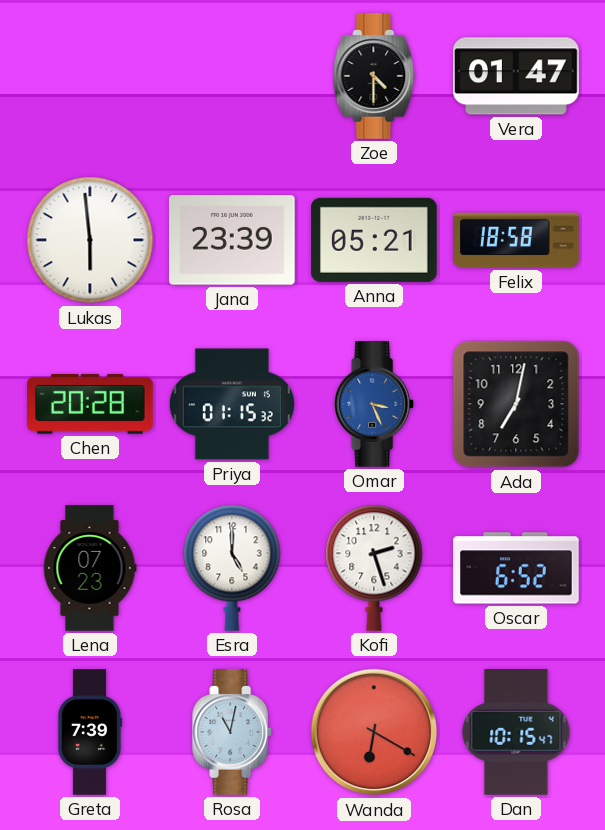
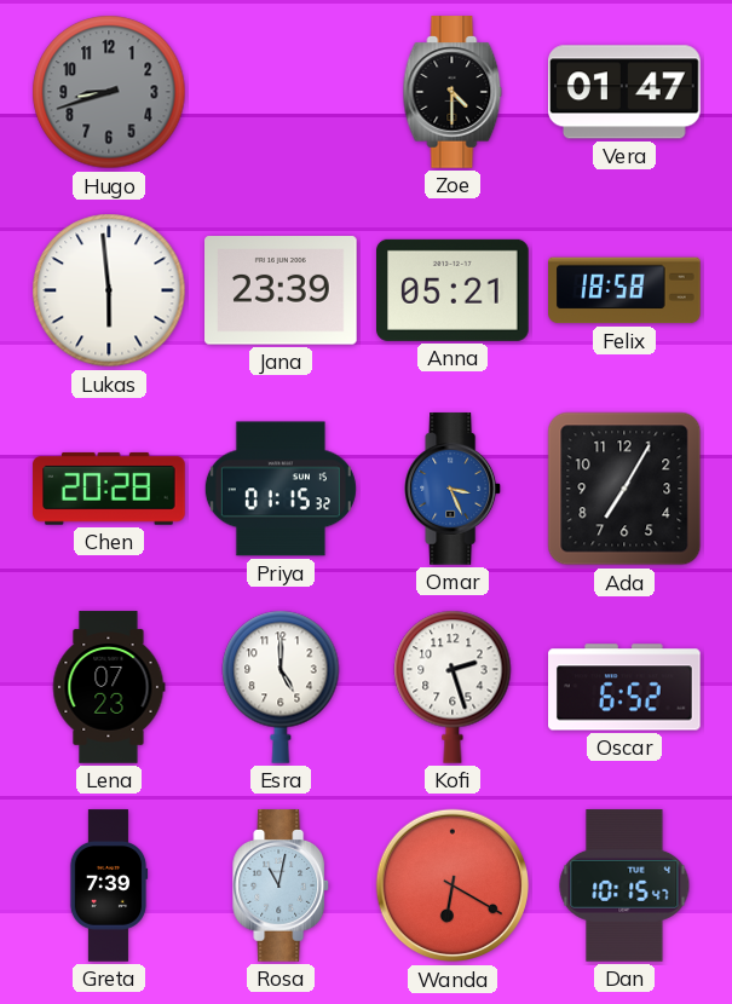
Hugo: none -> 8:42
Ada: 7:02 -> 7:05
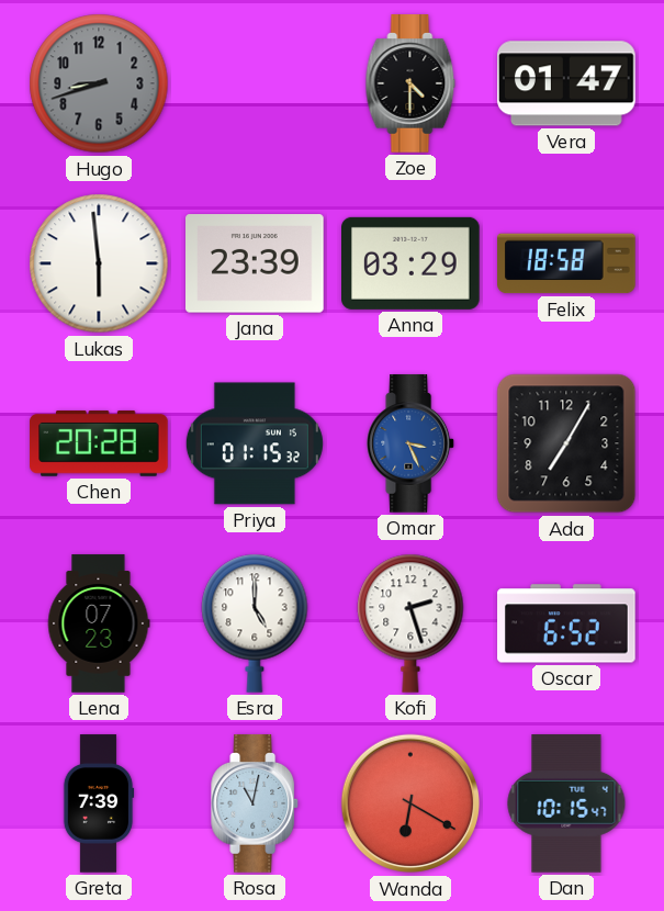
Anna: 05:21 -> 03:29
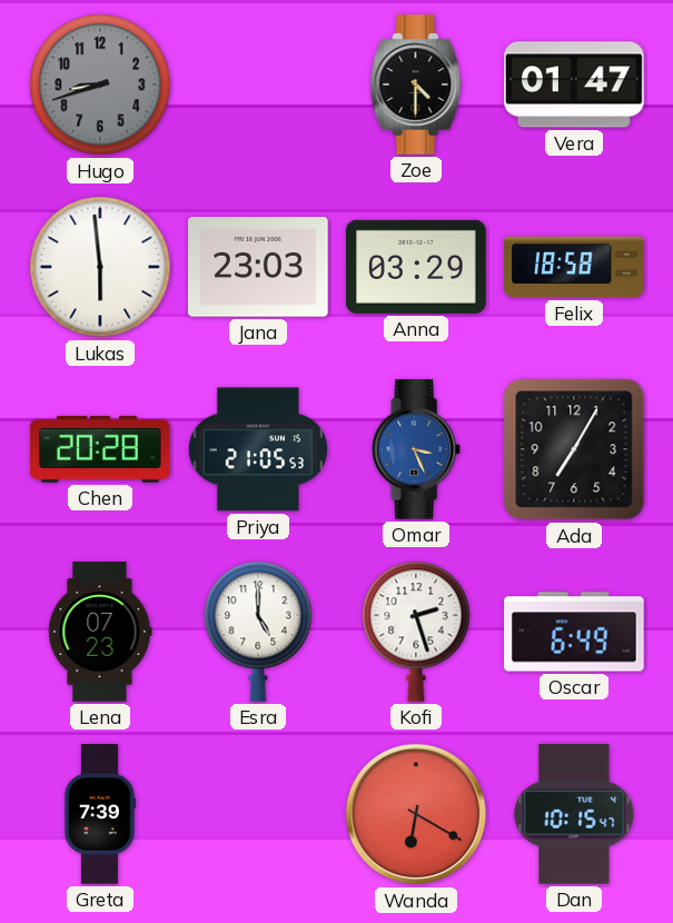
Jana: 23:39 -> 23:03
Priya: 01:15 -> 21:05
Oscar: 6:52 -> 6:49
Rosa: 11:02 -> none
